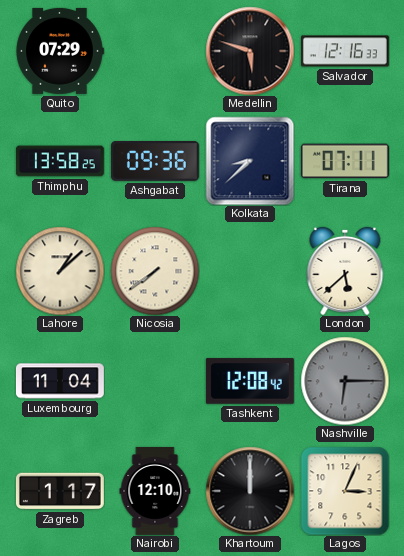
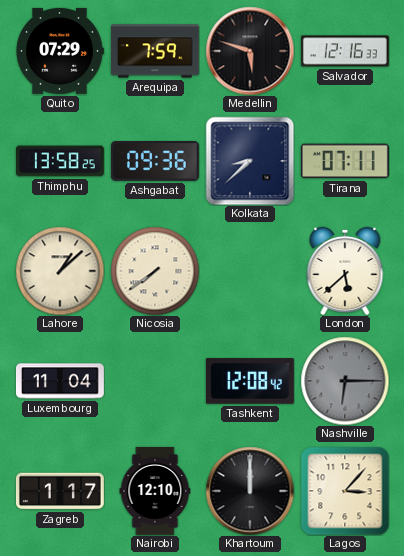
Arequipa: none -> 7:59
Lagos: 3:04 -> 3:07
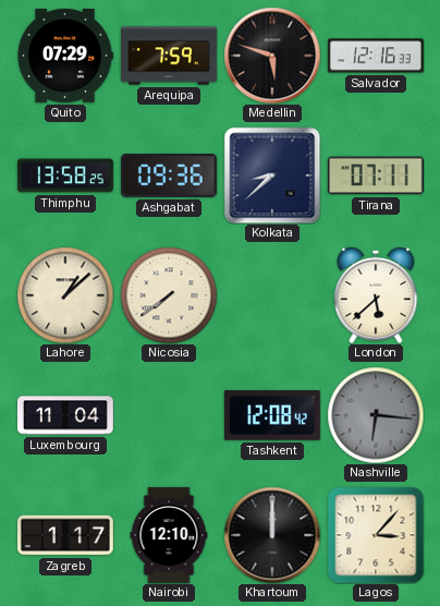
Nashville: 6:15 -> 6:16
